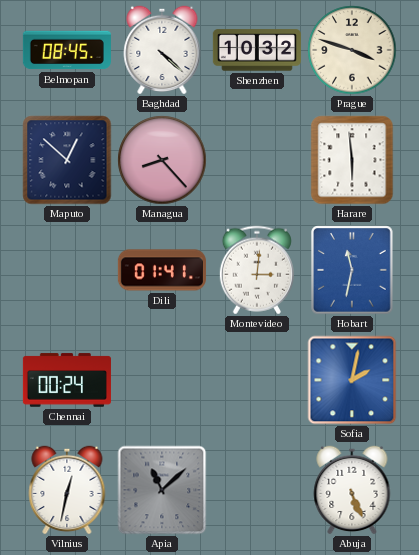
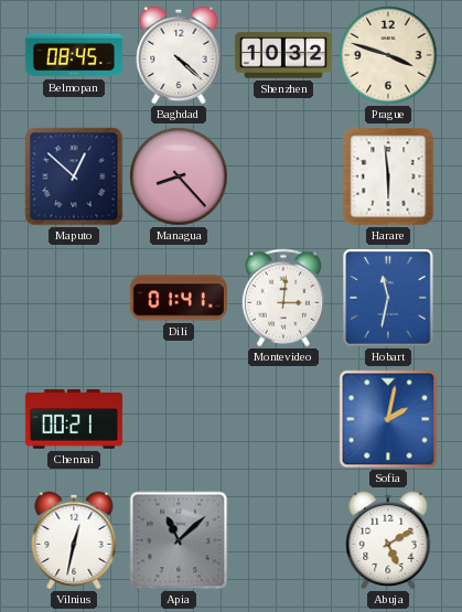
Chennai: 00:24 -> 00:21
Abuja: 5:26 -> 5:10
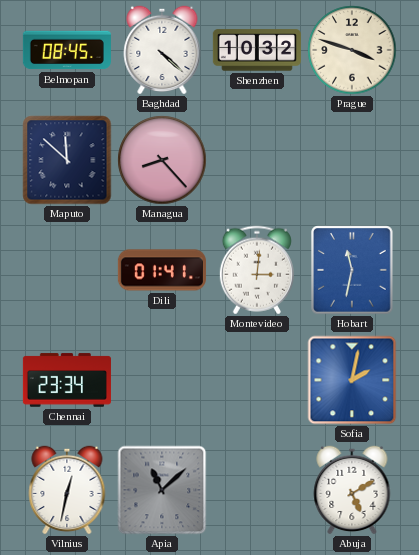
Maputo: 12:52 -> 11:52
Harare: 5:59 -> none
Chennai: 00:21 -> 23:34
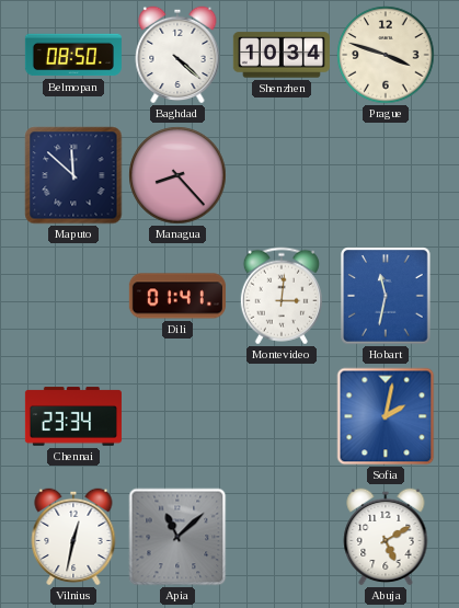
Belmopan: 08:45 -> 08:50
Shenzhen: 10:32 -> 10:34
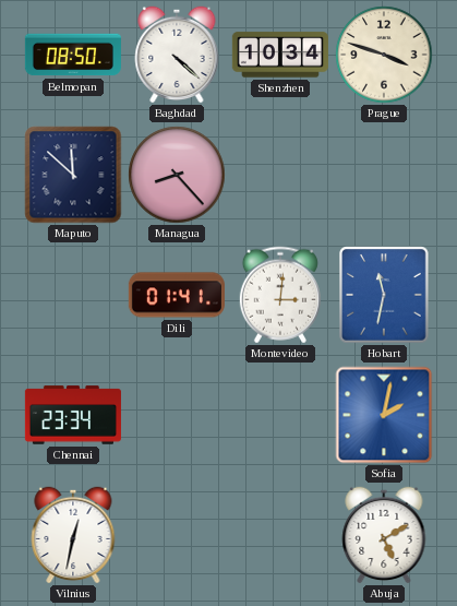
Apia: 11:08 -> none
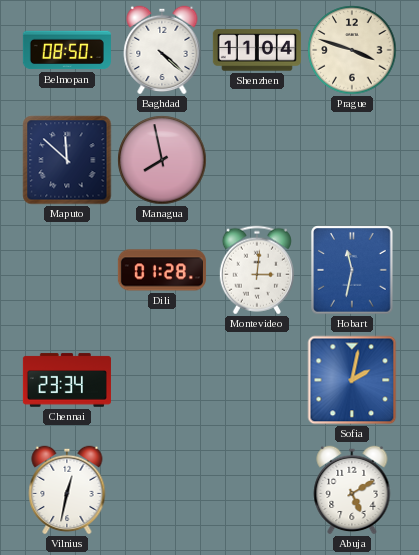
Shenzhen: 10:34 -> 11:04
Managua: 8:23 -> 7:58
Dili: 01:41 -> 01:28
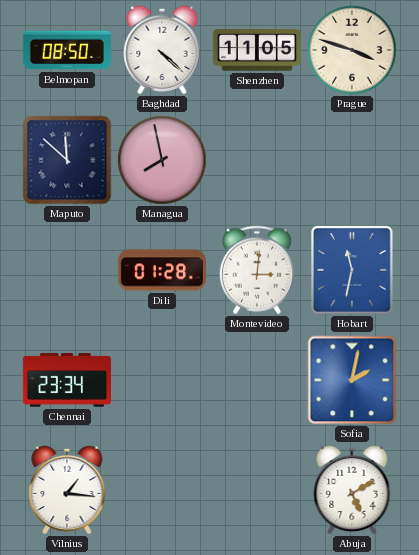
Shenzhen: 11:04 -> 11:05
Vilnius: 12:32 -> 1:16
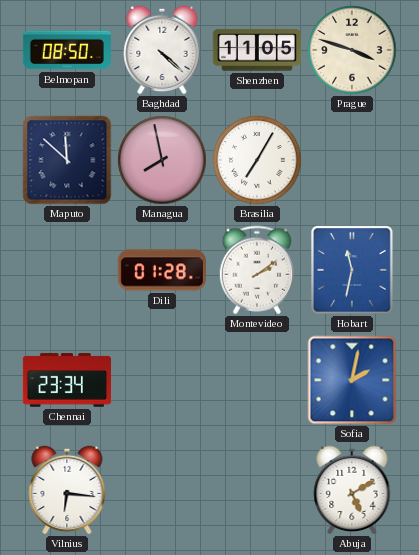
Brasilia: none -> 7:05
Montevideo: 3:01 -> 2:09
Vilnius: 1:16 -> 6:16
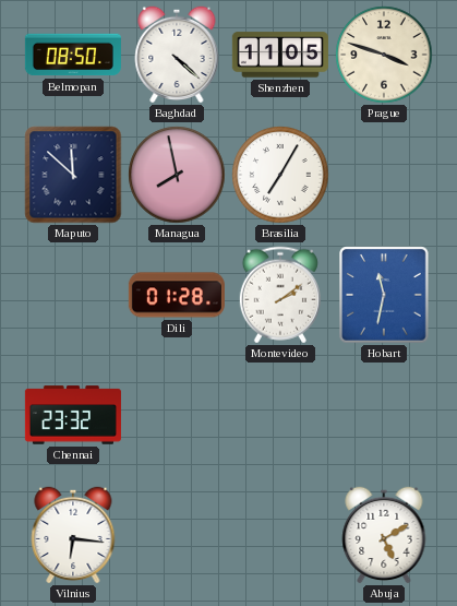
Chennai: 23:34 -> 23:32
Sofia: 2:02 -> none
